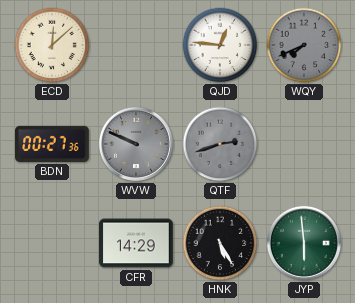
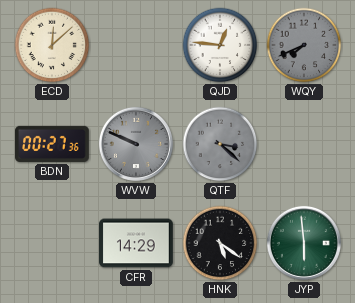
QTF: 2:42 -> 3:22
HNK: 5:25 -> 5:21
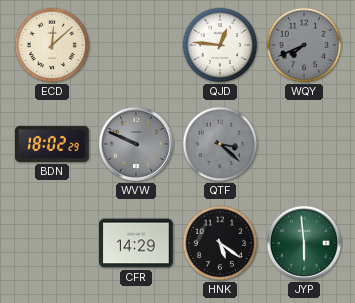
BDN: 00:27 -> 18:02
